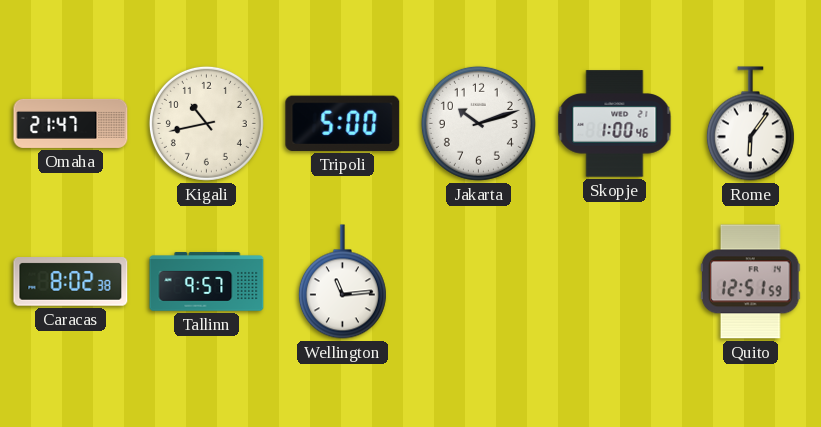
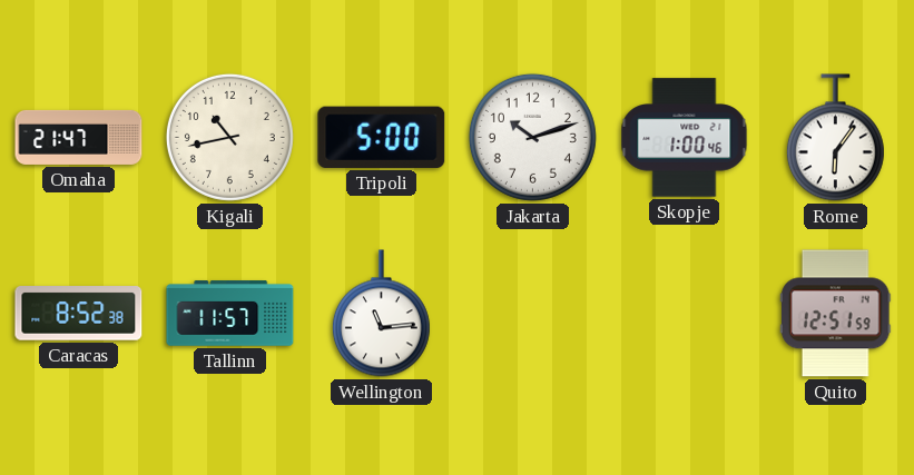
Caracas: 8:02 -> 8:52
Tallinn: 9:57 -> 11:57
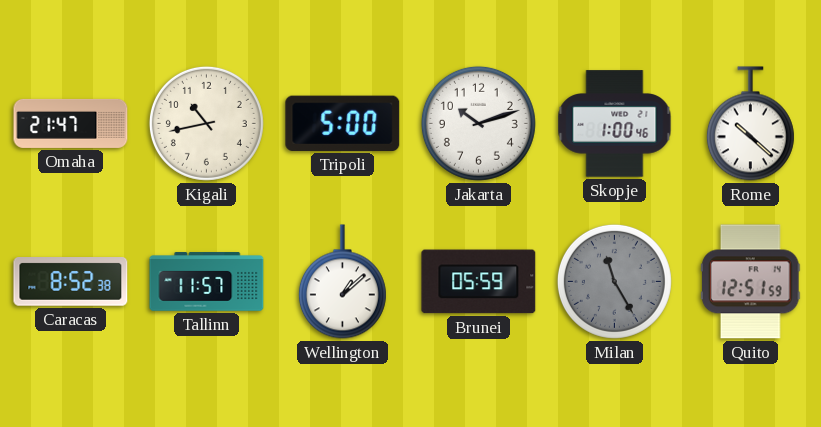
Rome: 6:06 -> 10:22
Wellington: 11:14 -> 1:08
Brunei: none -> 05:59
Milan: none -> 11:25
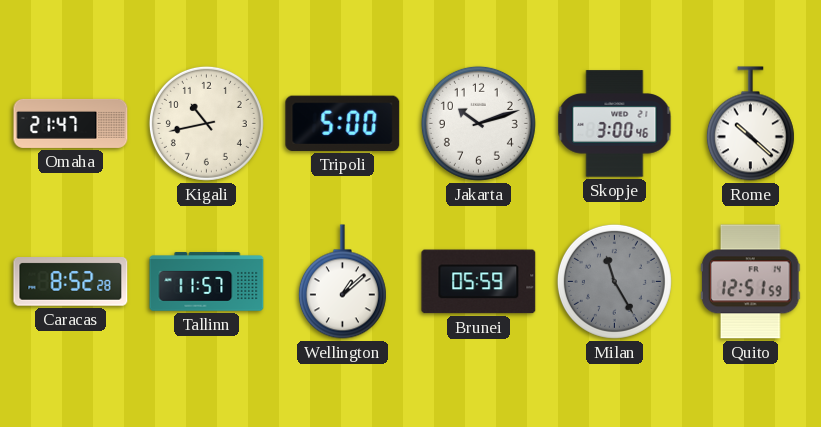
Skopje: 1:00 -> 3:00
Caracas: 8:52:38 -> 8:52:28
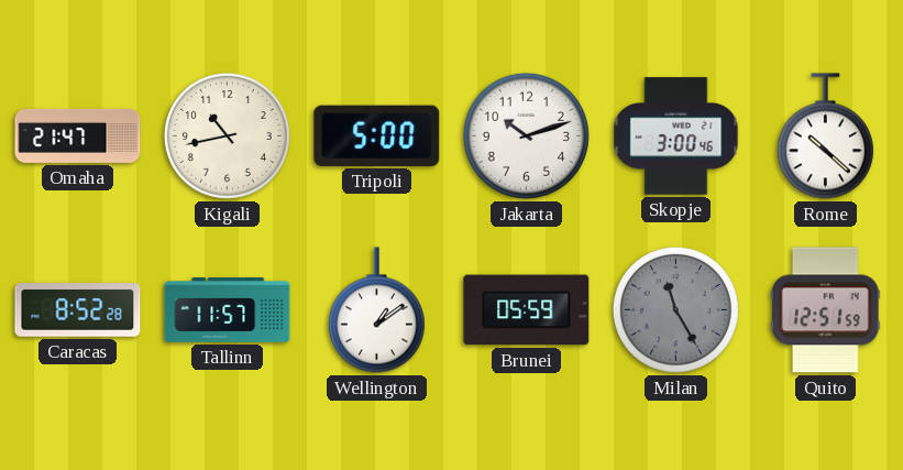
Wellington: 1:08 -> 1:09
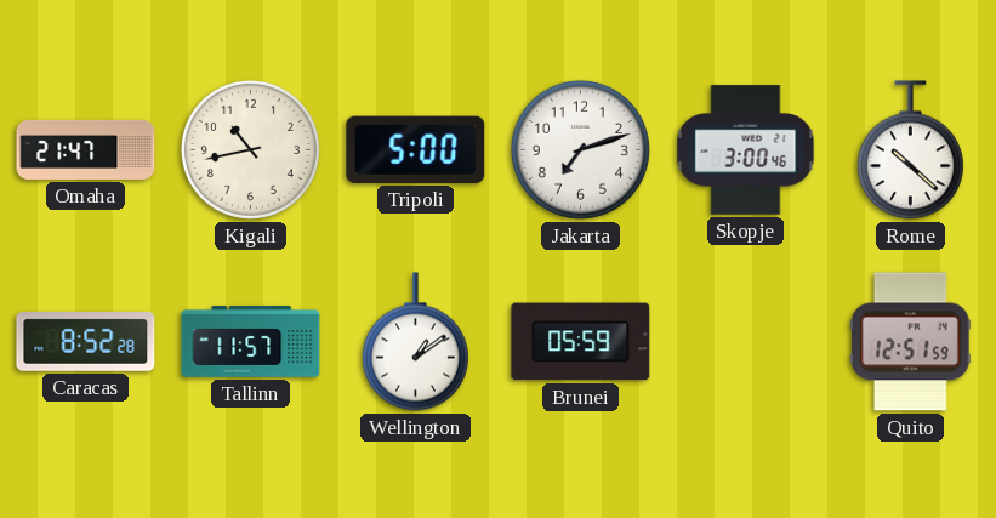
Jakarta: 10:12 -> 7:12
Milan: 11:25 -> none
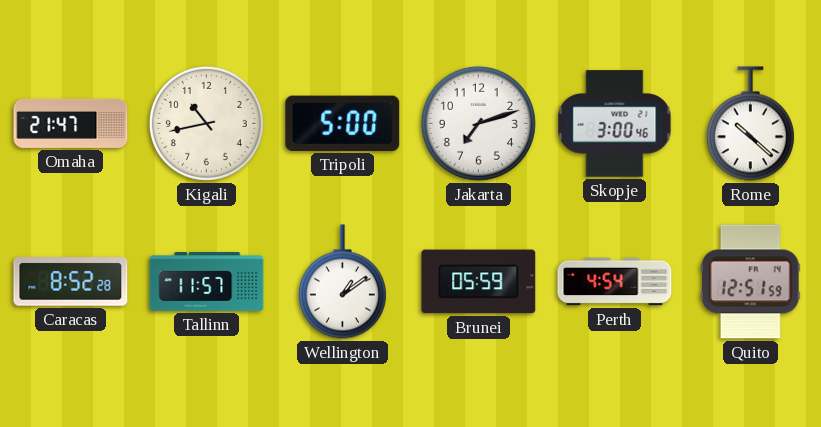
Perth: none -> 4:54
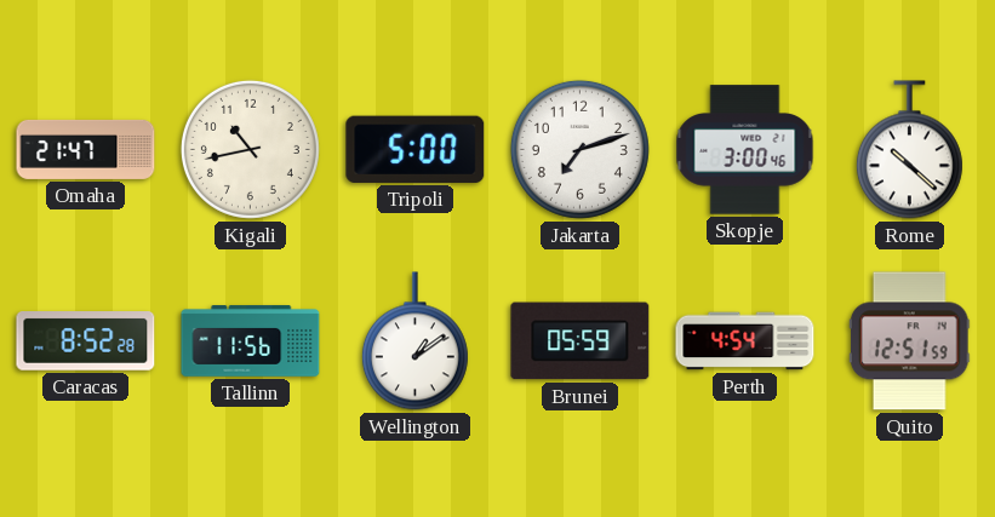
Tallinn: 11:57 -> 11:56
